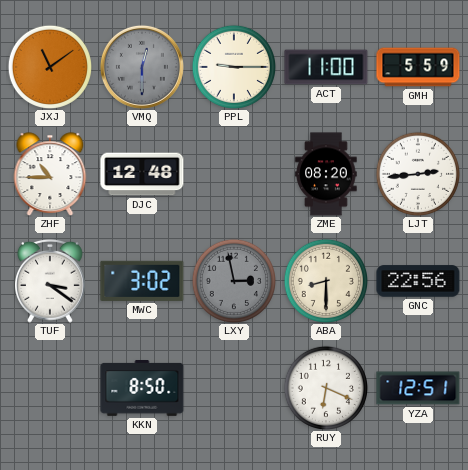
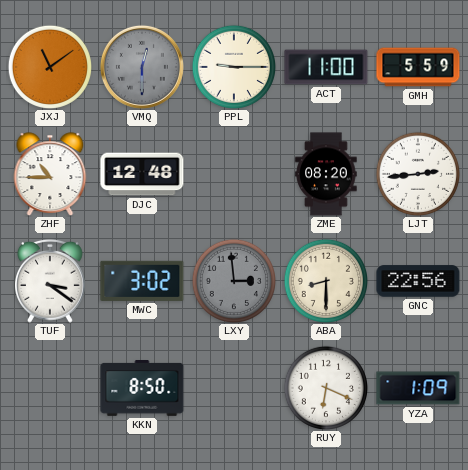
LXY: 2:58 -> 2:59
YZA: 12:51 -> 1:09
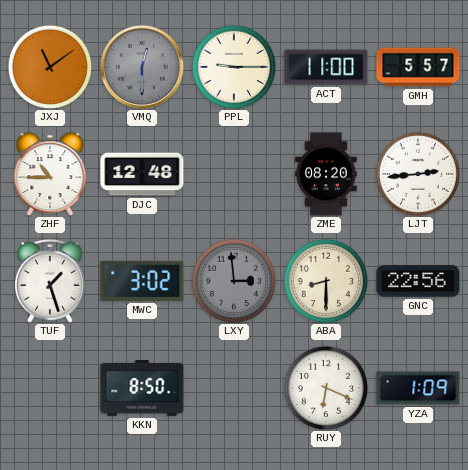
GMH: 5:59 -> 5:57
TUF: 3:21 -> 1:27
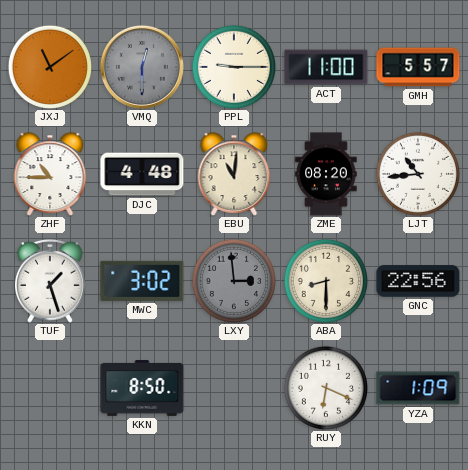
DJC: 12:48 -> 4:48
EBU: none -> 11:01
LJT: 2:44 -> 10:44
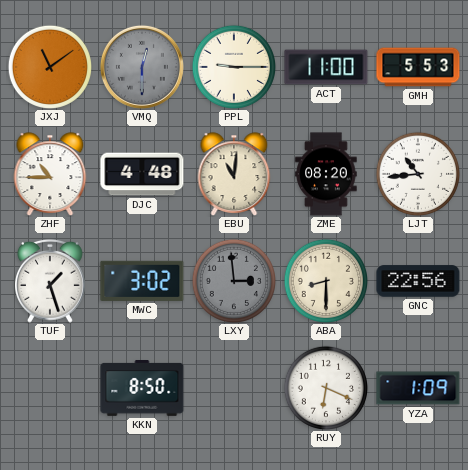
GMH: 5:57 -> 5:53
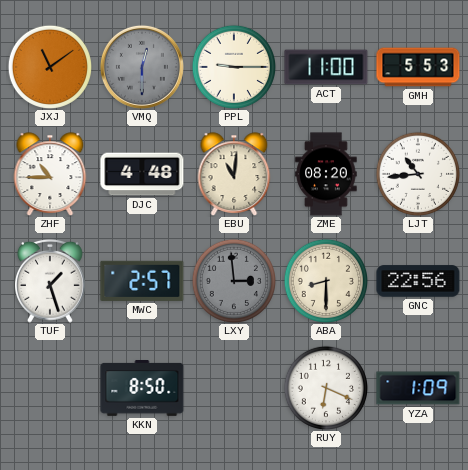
MWC: 3:02 -> 2:57
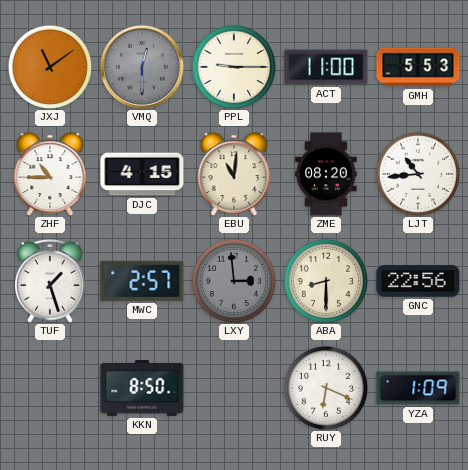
DJC: 4:48 -> 4:15
